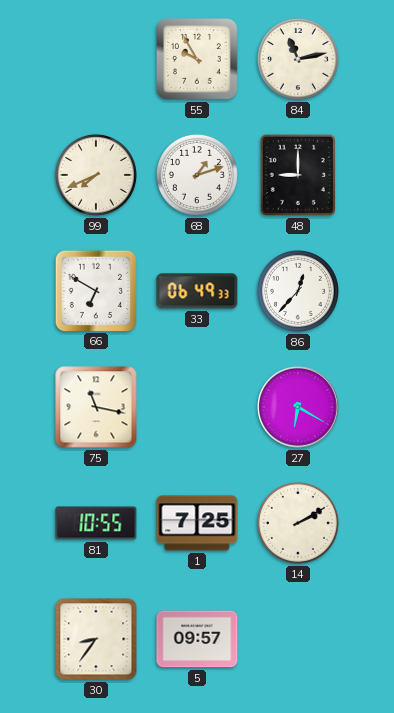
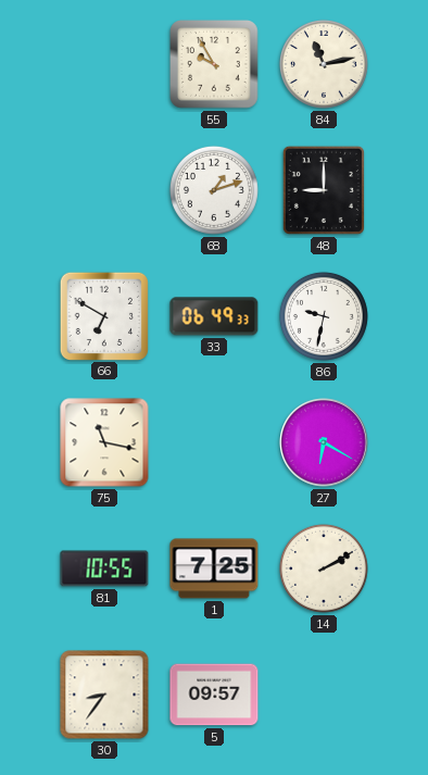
99: 7:41 -> none
86: 12:37 -> 9:32
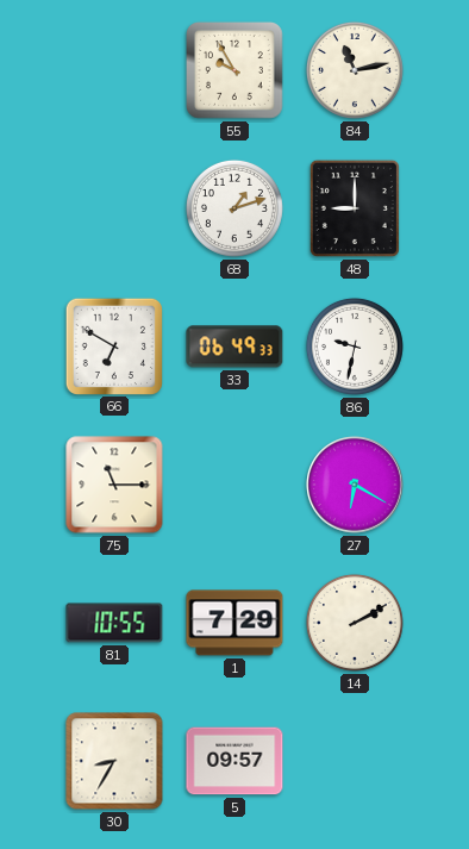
75: 11:17 -> 11:15
1: 7:25 -> 7:29
30: 8:36 -> 8:35
